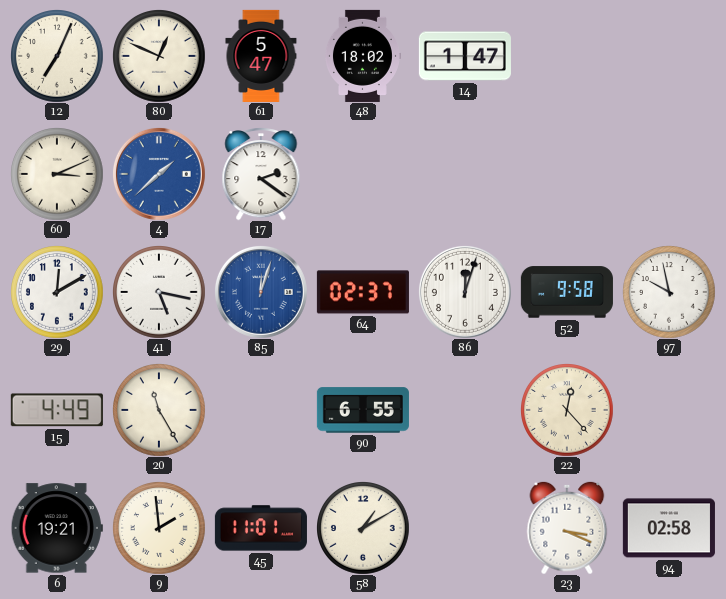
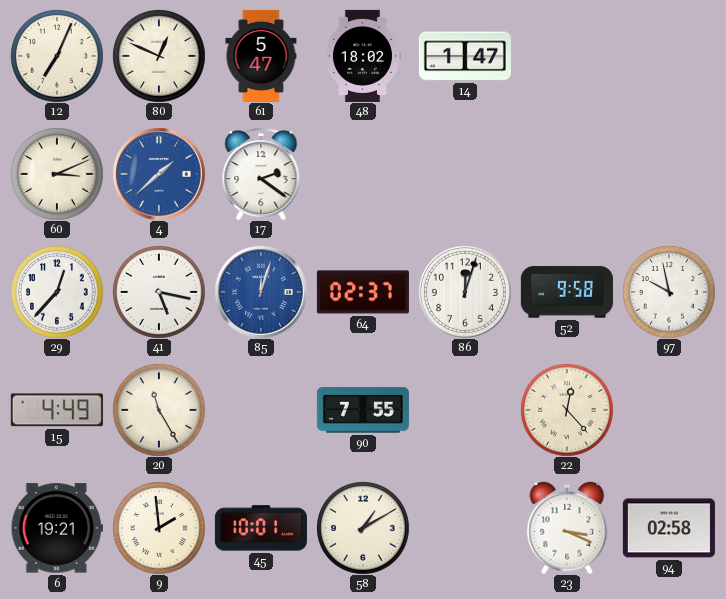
29: 12:10 -> 12:37
90: 6:55 -> 7:55
45: 11:01 -> 10:01
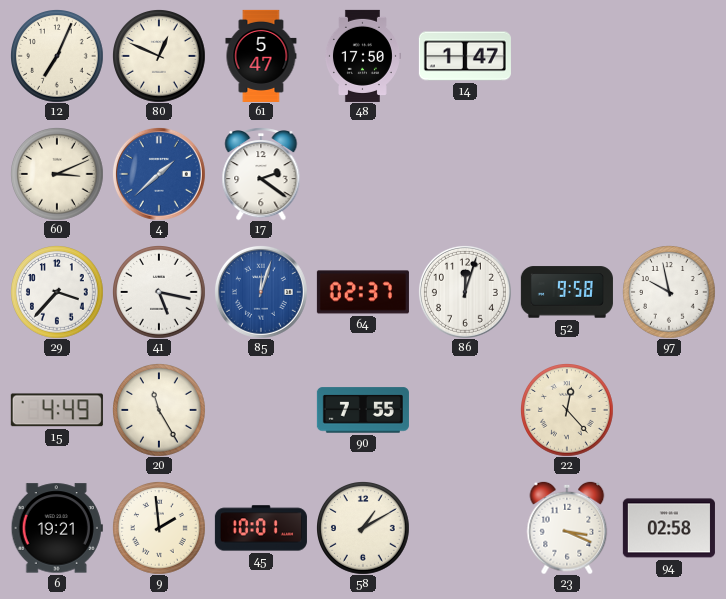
48: 18:02 -> 17:50
29: 12:37 -> 3:37
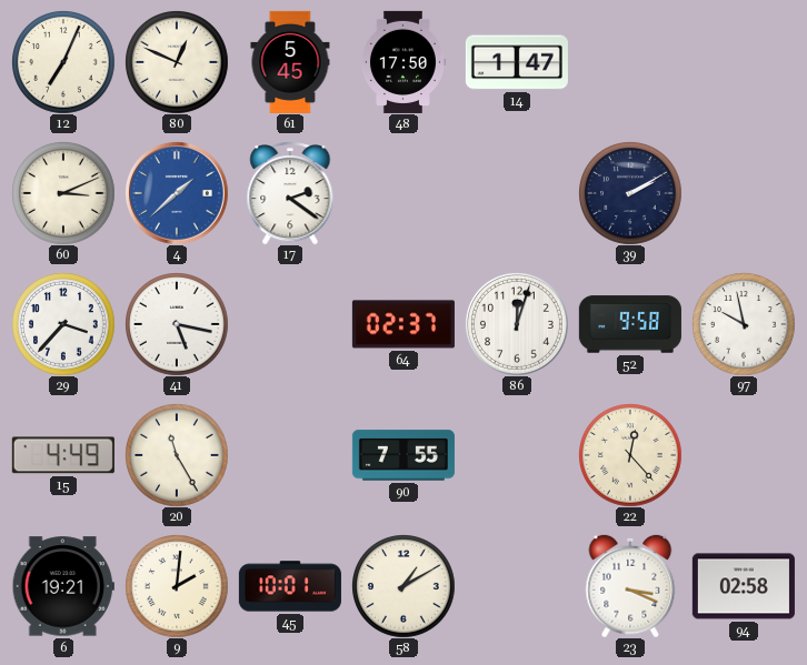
61: 5:47 -> 5:45
39: none -> 2:10
85: 12:03 -> none
9: 1:59 -> 2:01
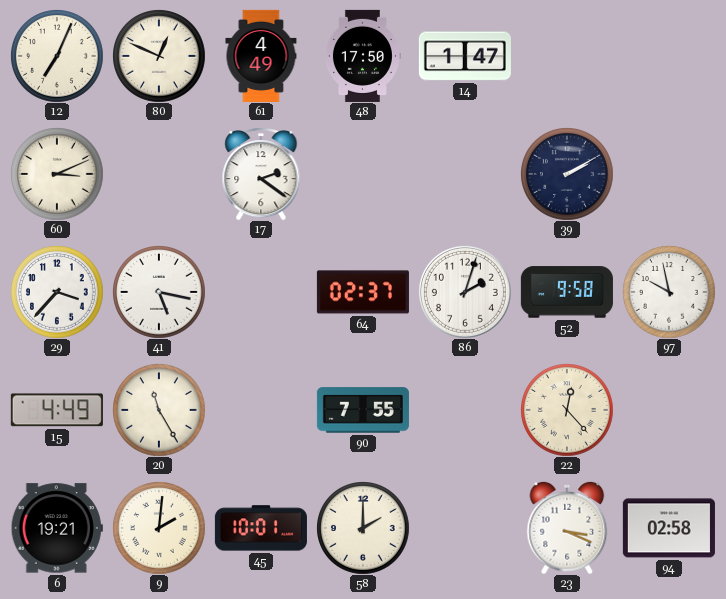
61: 5:45 -> 4:49
4: 1:38 -> none
86: 12:03 -> 2:03
58: 1:10 -> 2:00
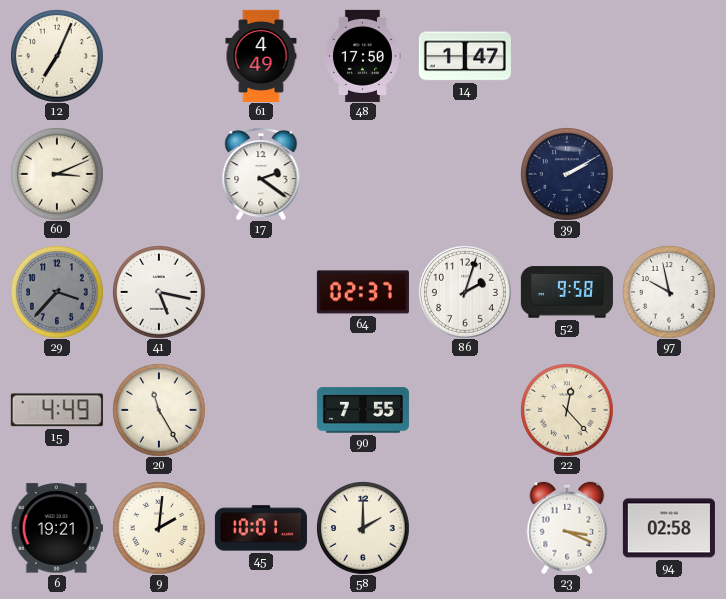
80: 12:49 -> none
29 dial: white -> grey
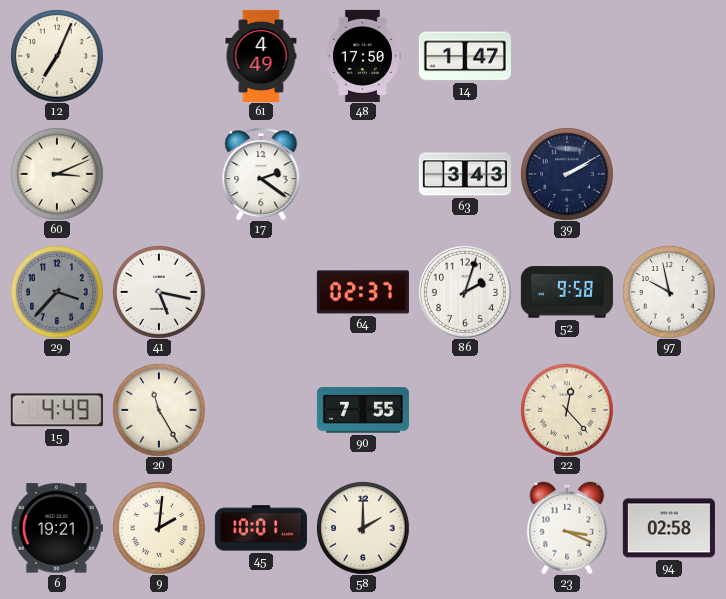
63: none -> 3:43
